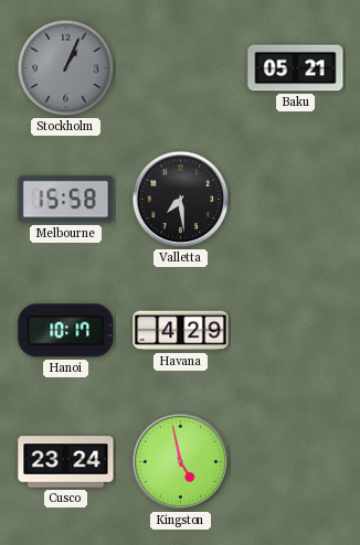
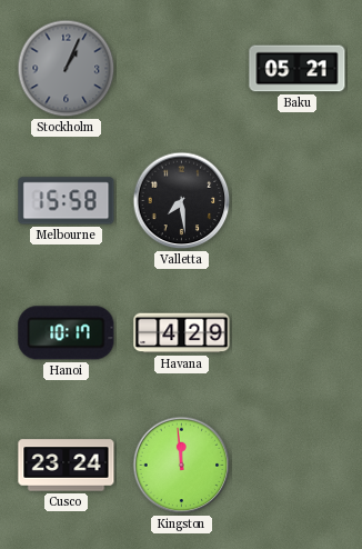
Kingston: 4:58 -> 11:59
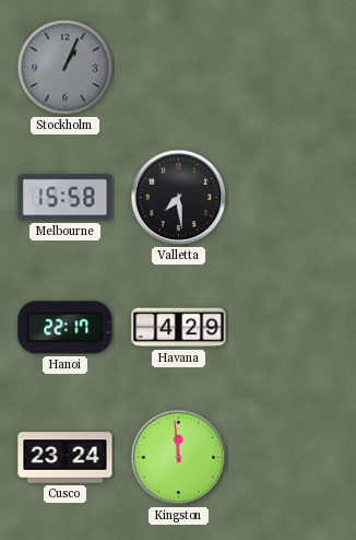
Baku: 05:21 -> none
Hanoi: 10:17 -> 22:17
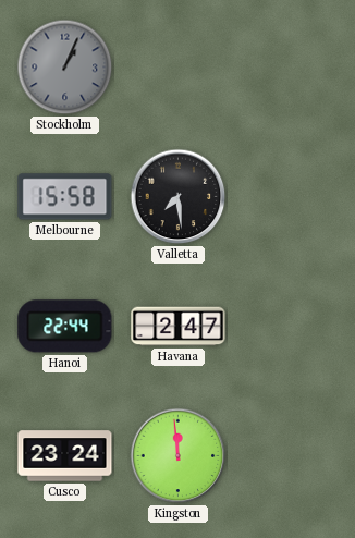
Hanoi: 22:17 -> 22:44
Havana: 4:29 -> 2:47
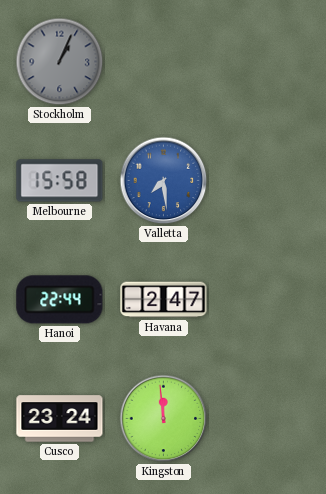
Valletta dial: black -> blue
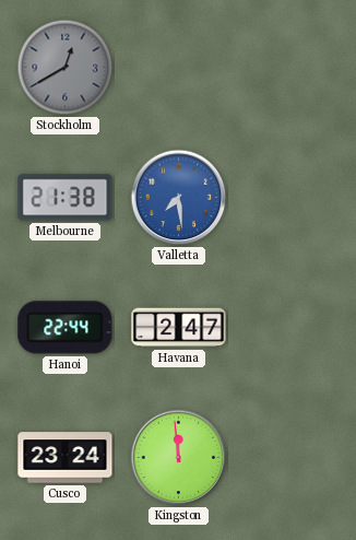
Stockholm: 1:04 -> 12:40
Melbourne: 15:58 -> 21:38
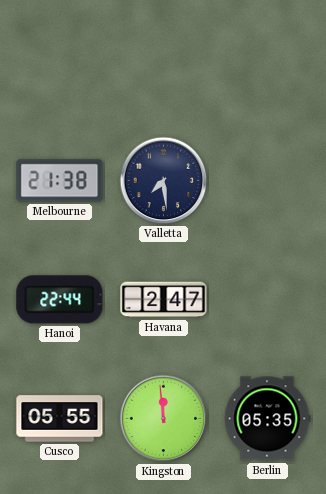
Stockholm: 12:40 -> none
Valletta dial: blue -> navy
Cusco: 23:24 -> 05:55
Berlin: none -> 05:35
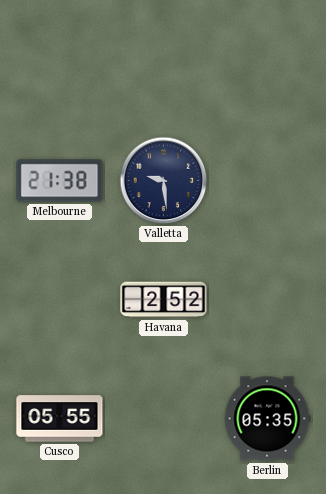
Valletta: 7:29 -> 9:29
Hanoi: 22:44 -> none
Havana: 2:47 -> 2:52
Kingston: 11:59 -> none
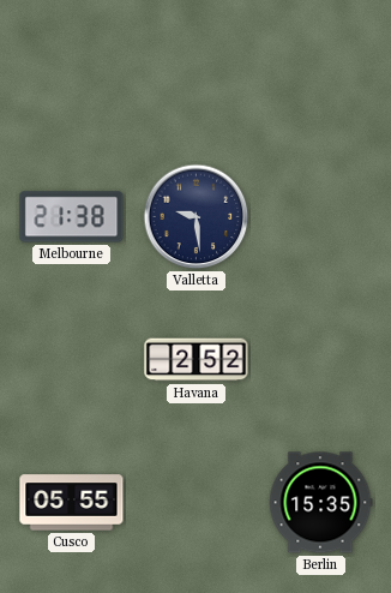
Berlin: 05:35 -> 15:35
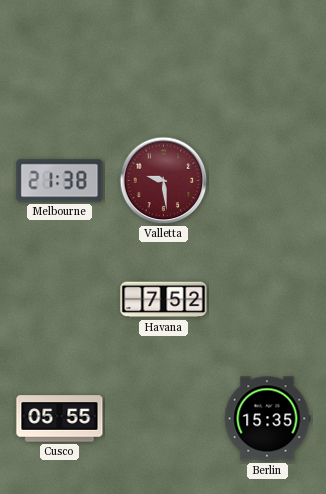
Valletta dial: navy -> burgundy
Havana: 2:52 -> 7:52
